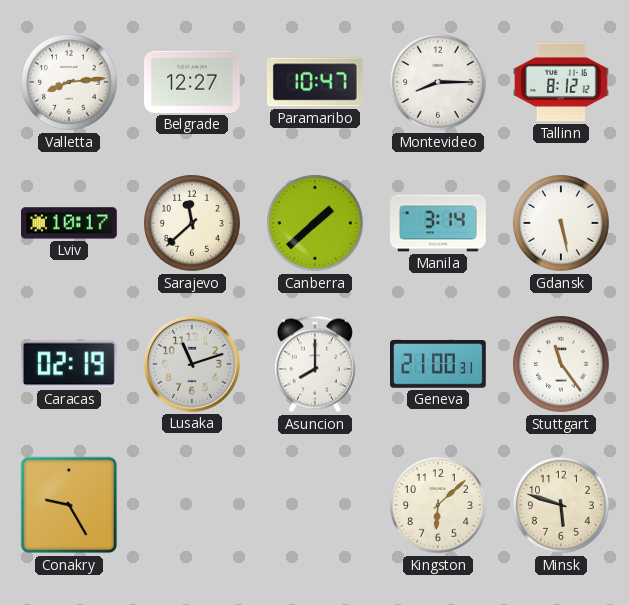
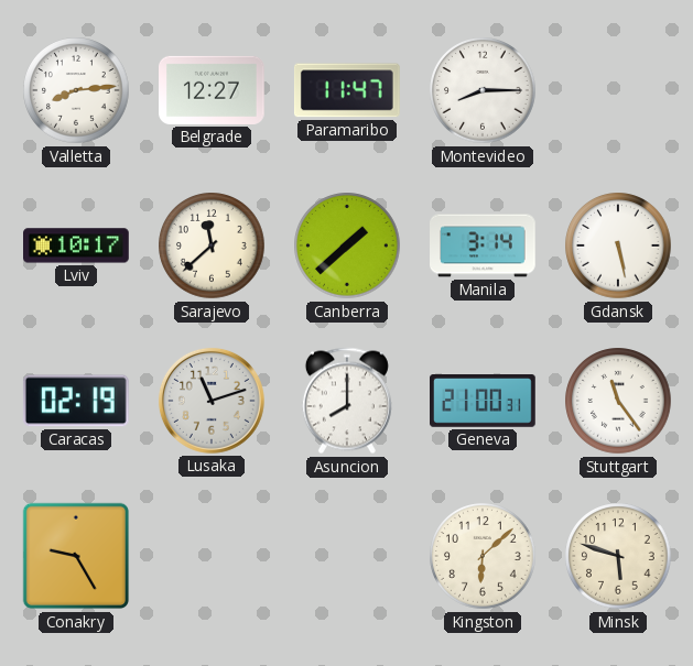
Paramaribo: 10:47 -> 11:47
Tallinn: 8:12 -> none
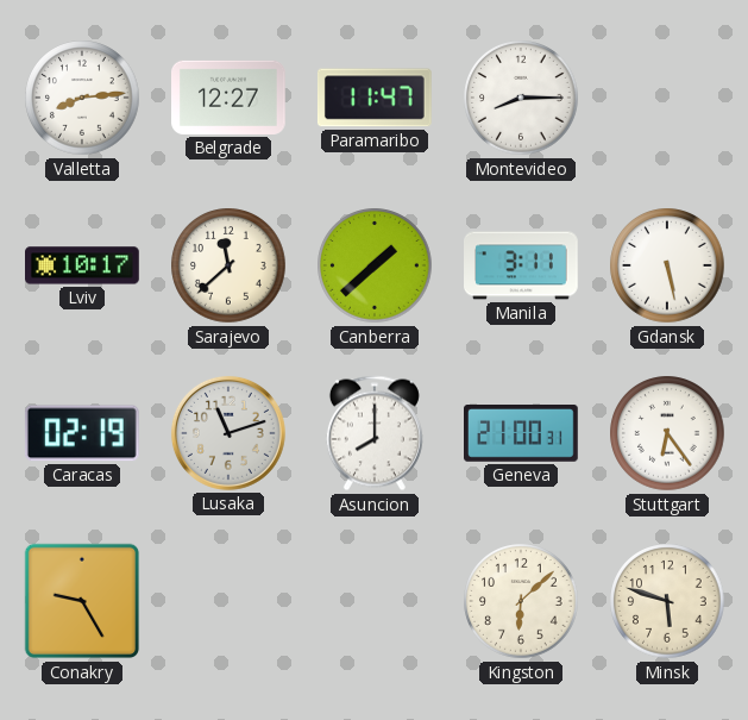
Manila: 3:14 -> 3:11
Stuttgart: 11:24 -> 6:24
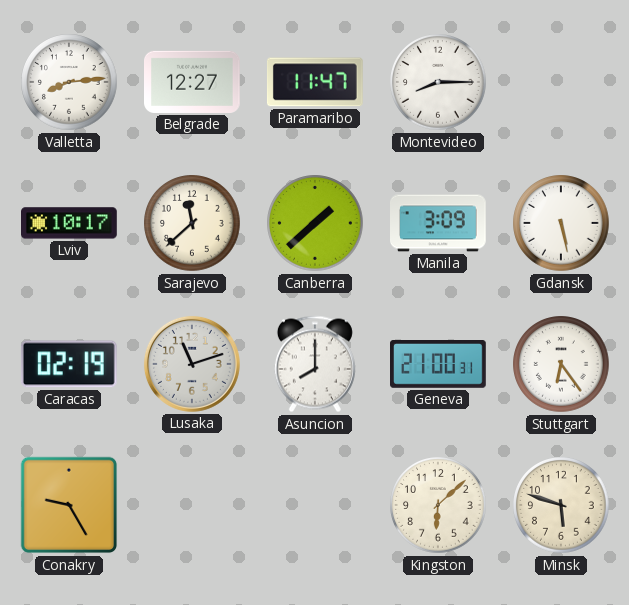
Manila: 3:11 -> 3:09
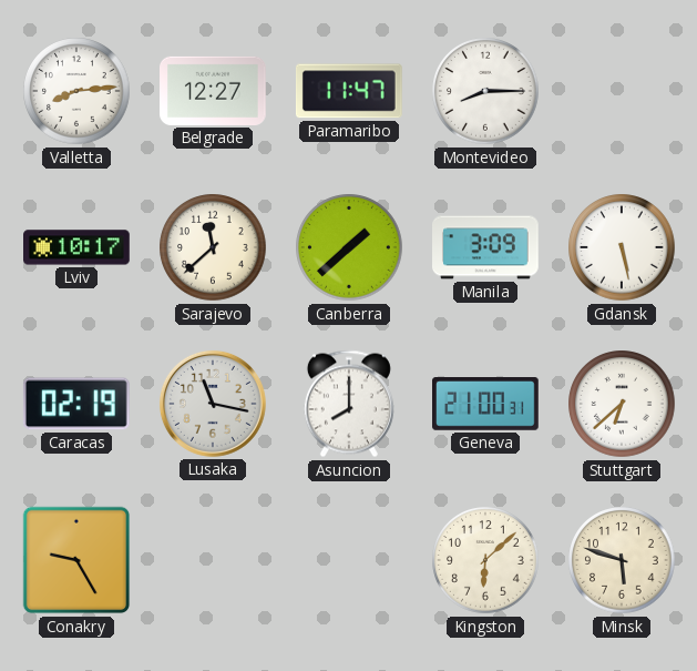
Lusaka: 11:12 -> 11:17
Stuttgart: 6:24 -> 6:38
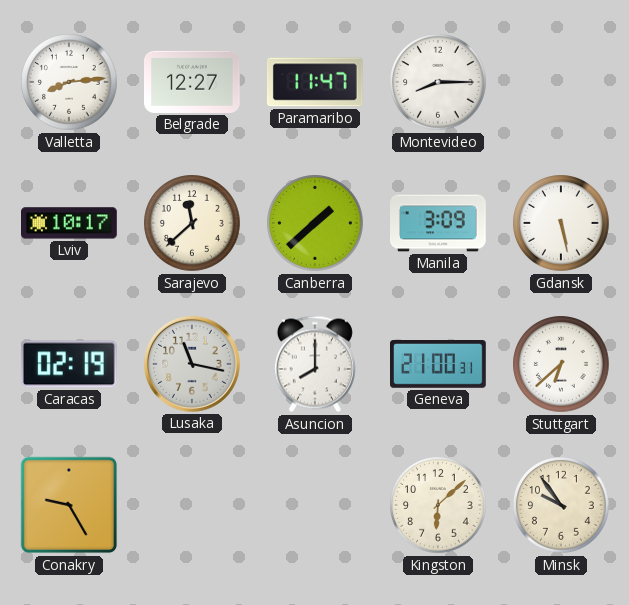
Minsk: 5:48 -> 9:54
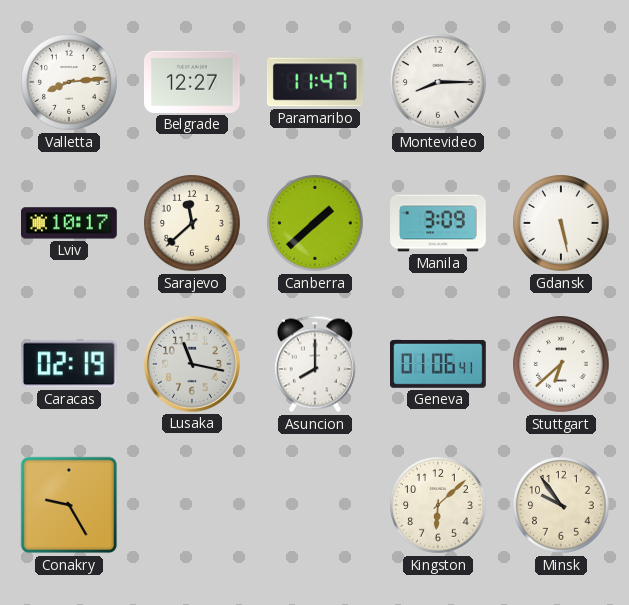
Geneva: 21:00 -> 01:06
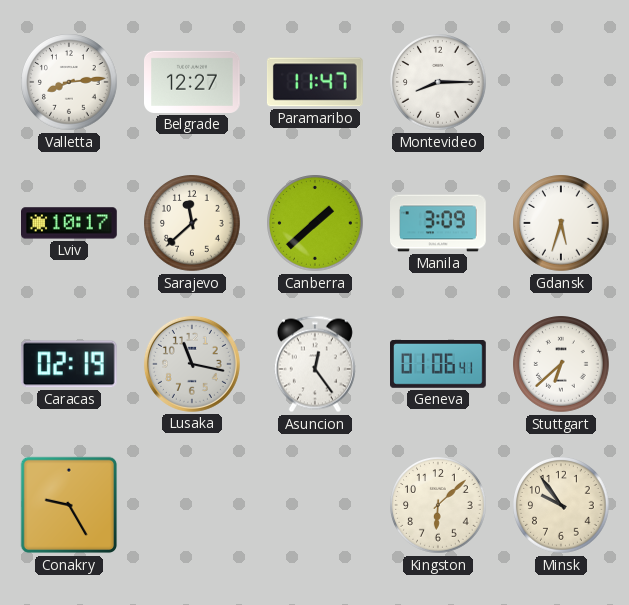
Gdansk: 5:28 -> 5:33
Asuncion: 8:00 -> 12:24
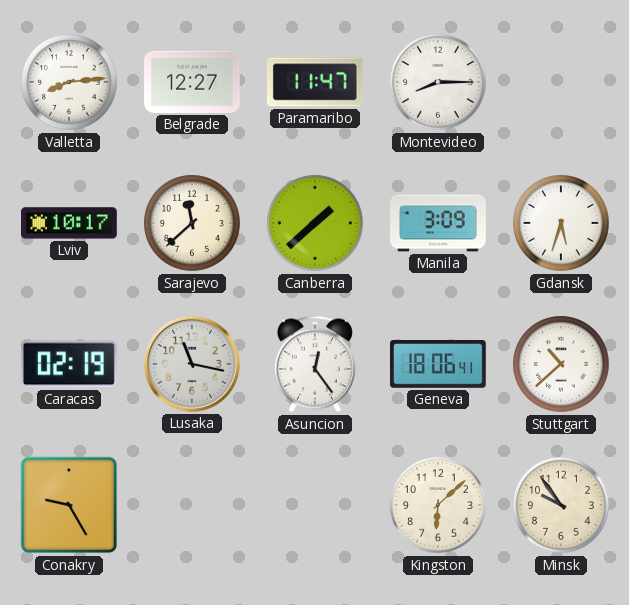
Geneva: 01:06 -> 18:06
Stuttgart: 6:38 -> 10:38
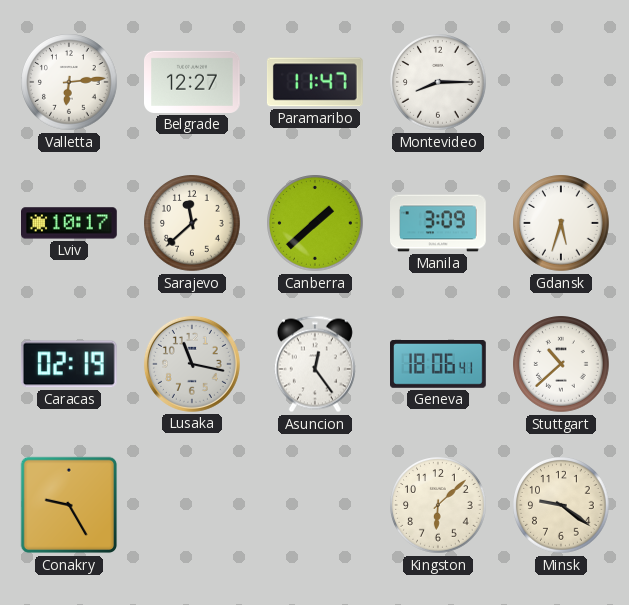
Valletta: 8:14 -> 6:14
Minsk: 9:54 -> 9:21
